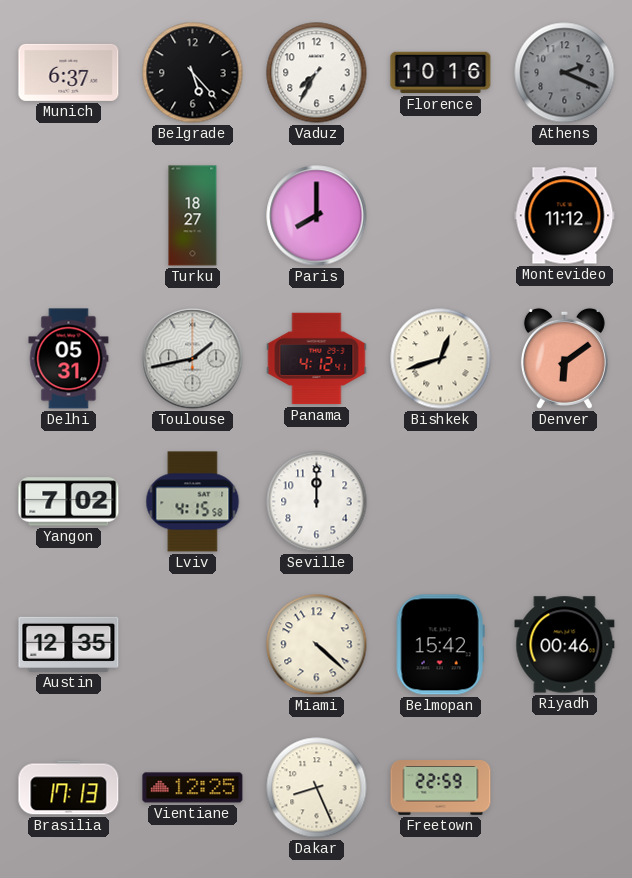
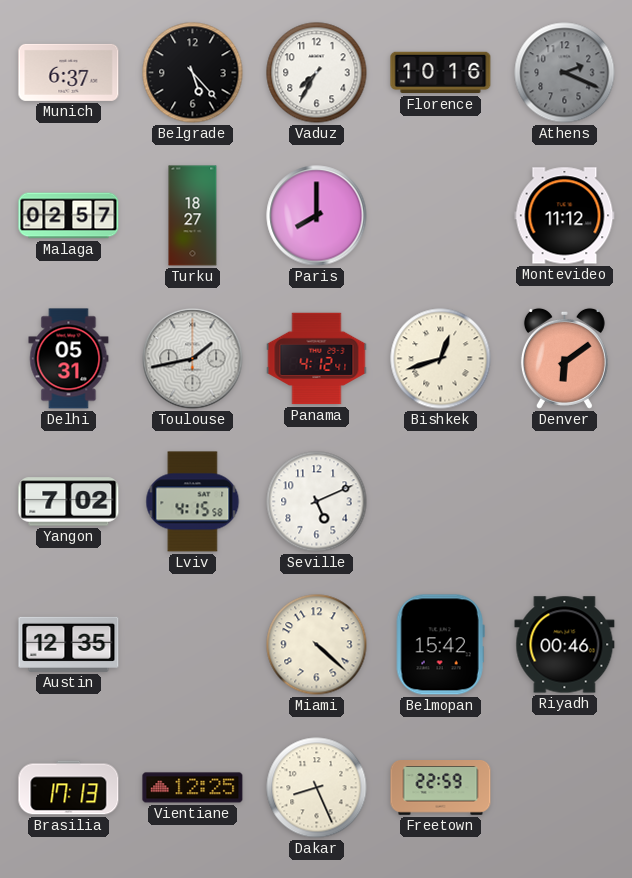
Malaga: none -> 02:57
Seville: 12:00 -> 5:11
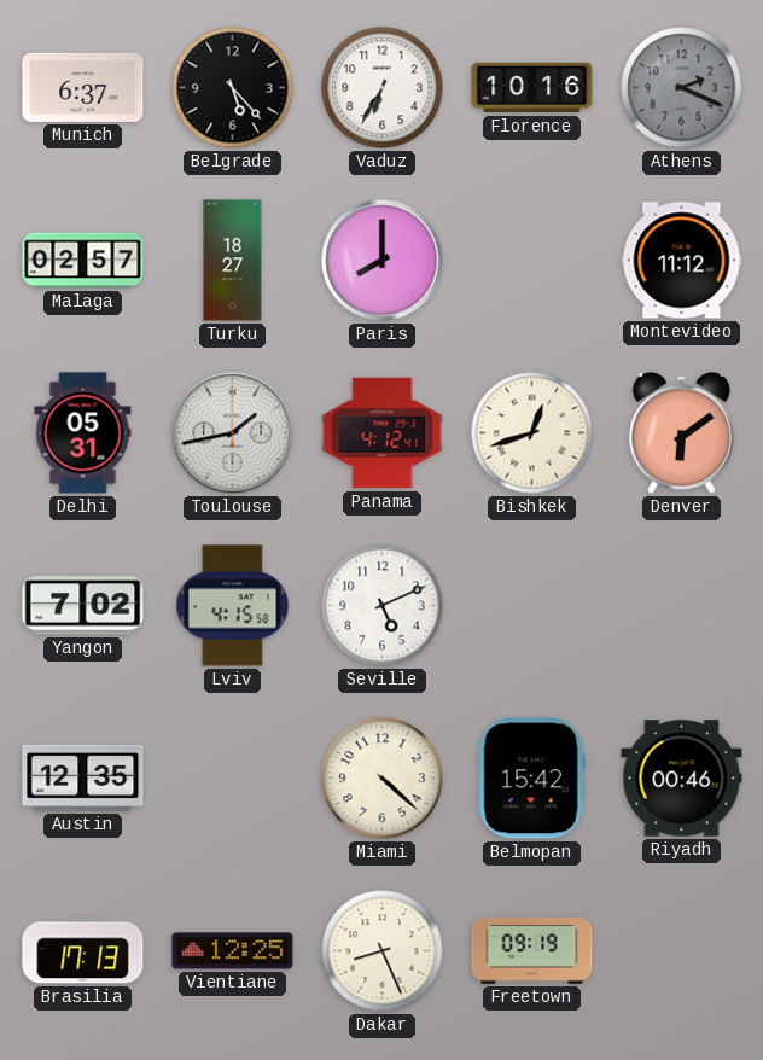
Vaduz: 7:35 -> 6:35
Freetown: 22:59 -> 09:19
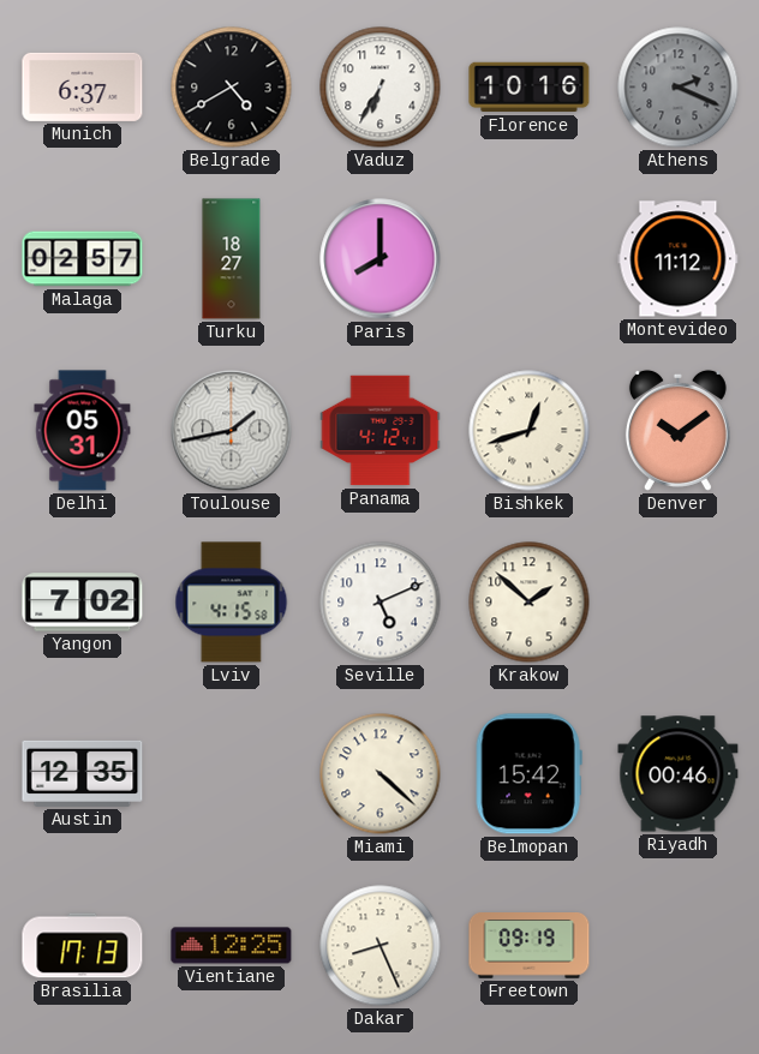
Belgrade: 5:23 -> 4:40
Denver: 6:09 -> 10:09
Krakow: none -> 1:52
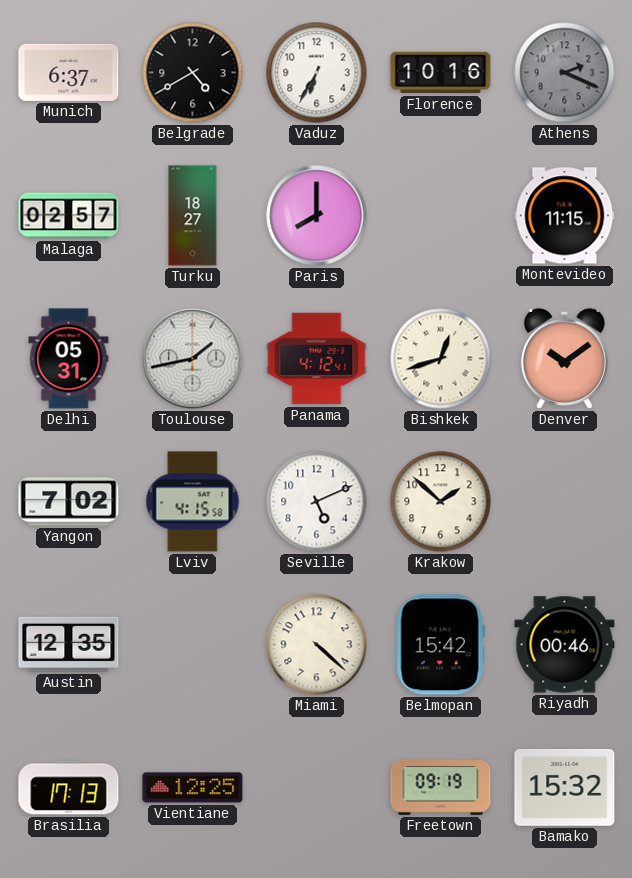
Montevideo: 11:12 -> 11:15
Dakar: 8:26 -> none
Bamako: none -> 15:32
